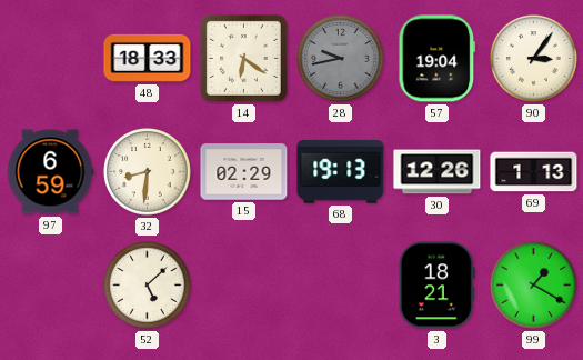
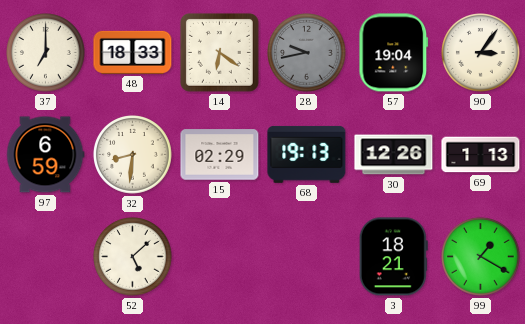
37: none -> 7:00
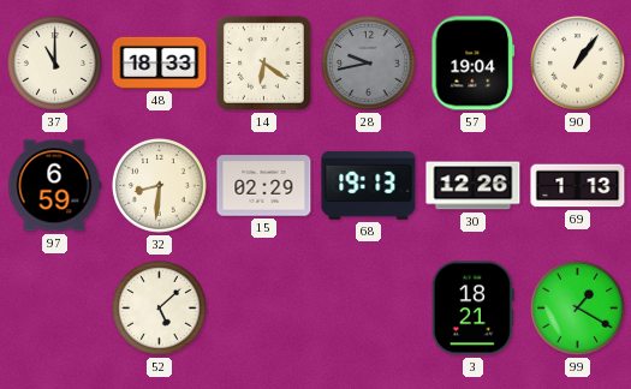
37: 7:00 -> 11:00
90: 3:06 -> 1:06
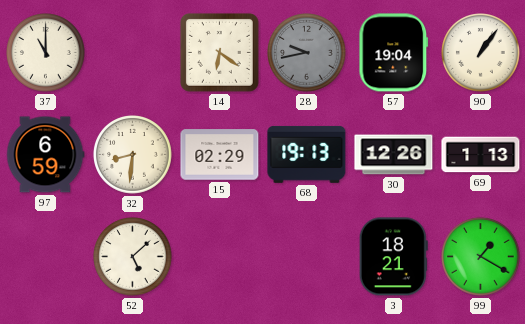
48: 18:33 -> none
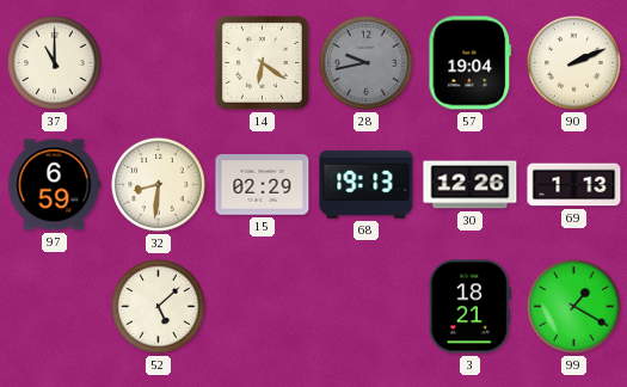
90: 1:06 -> 2:11
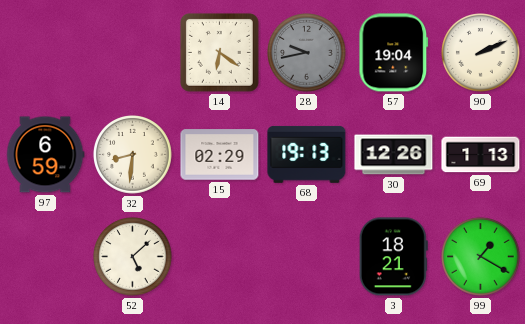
37: 11:00 -> none
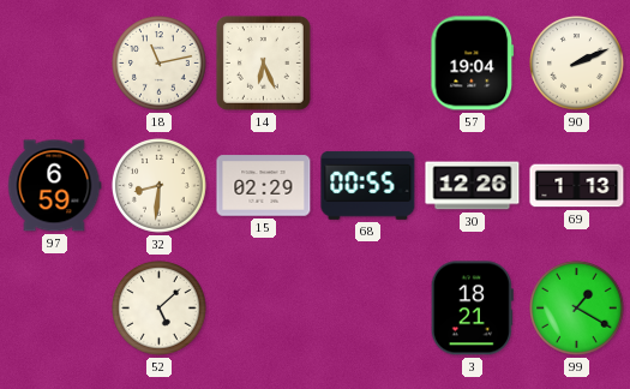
18: none -> 11:13
14: 6:21 -> 6:26
28: 9:43 -> none
68: 19:13 -> 00:55
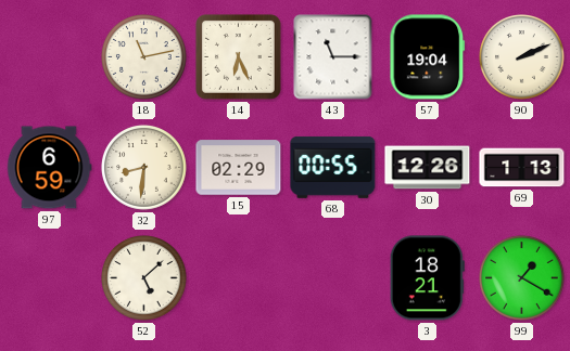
43: none -> 11:15
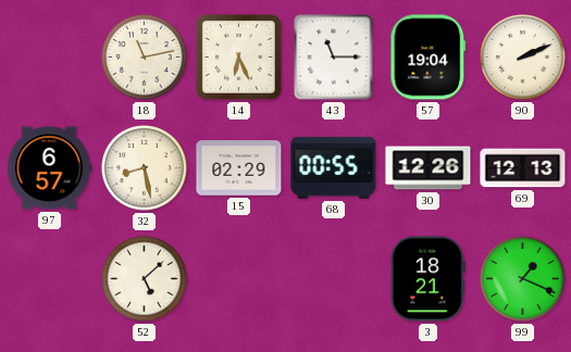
97: 6:59 -> 6:57
32: 8:31 -> 8:28
69: 1:13 -> 12:13
99: 1:20 -> 1:19
